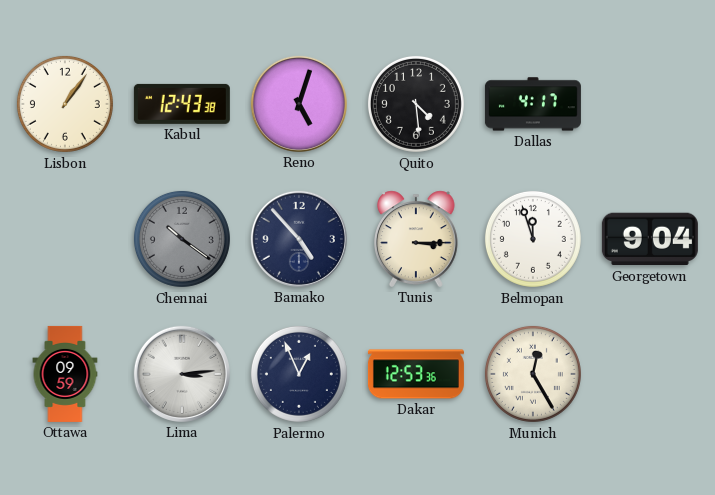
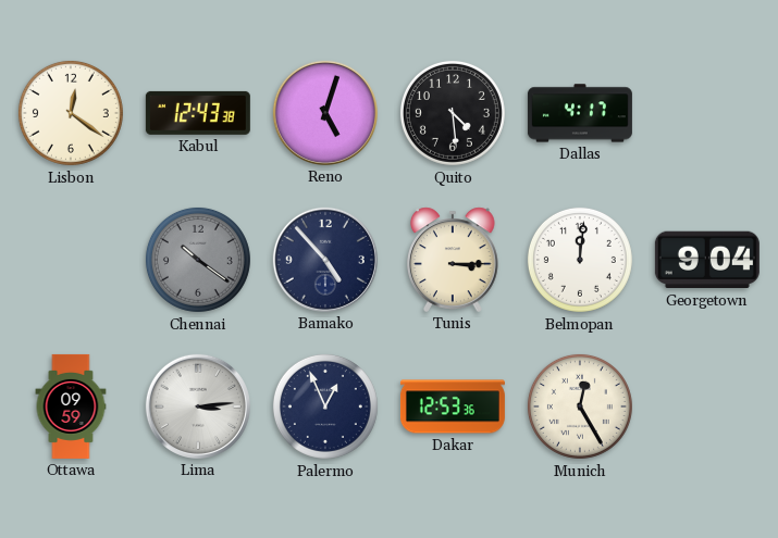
Lisbon: 1:06 -> 12:21
Belmopan: 11:57 -> 12:01
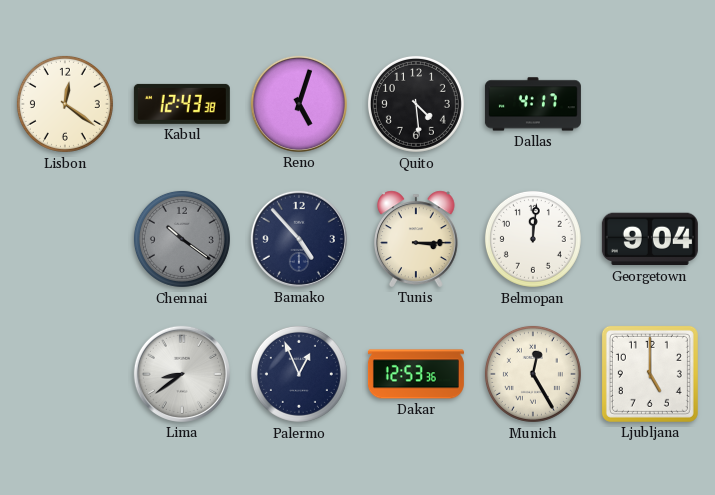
Ottawa: 09:59 -> none
Lima: 3:14 -> 8:39
Ljubljana: none -> 5:00
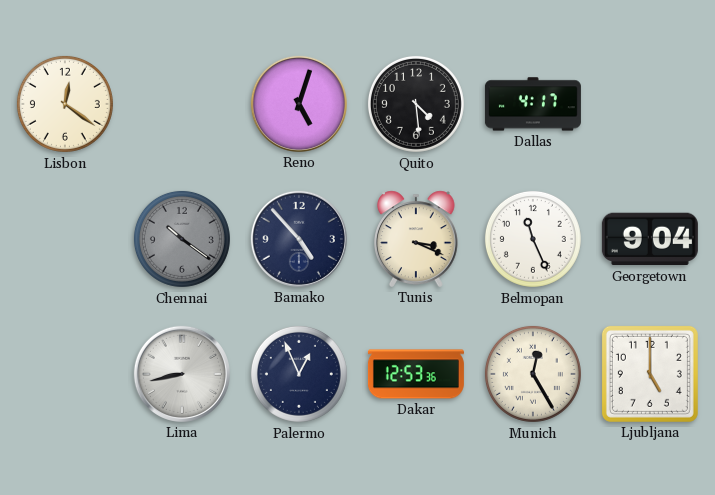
Kabul: 12:43 -> none
Tunis: 3:15 -> 3:19
Belmopan: 12:01 -> 11:26
Lima: 8:39 -> 8:43
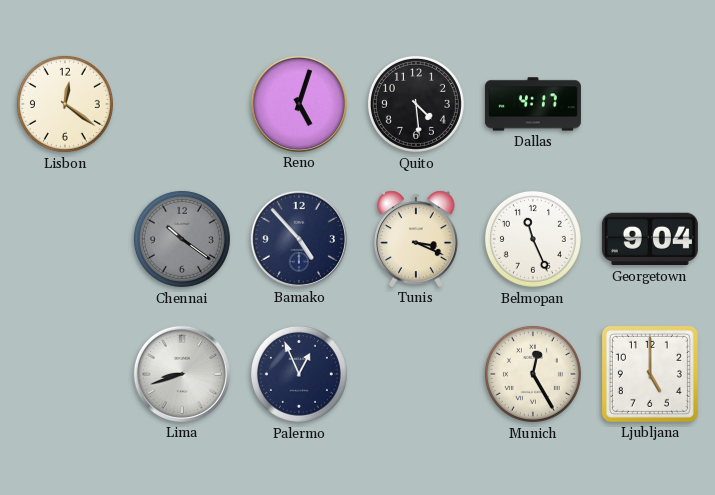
Lima: 8:43 -> 8:42
Dakar: 12:53 -> none
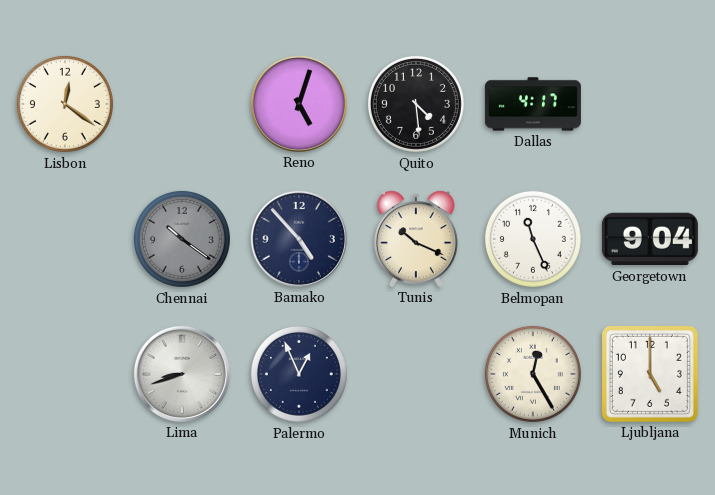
Tunis: 3:19 -> 10:19
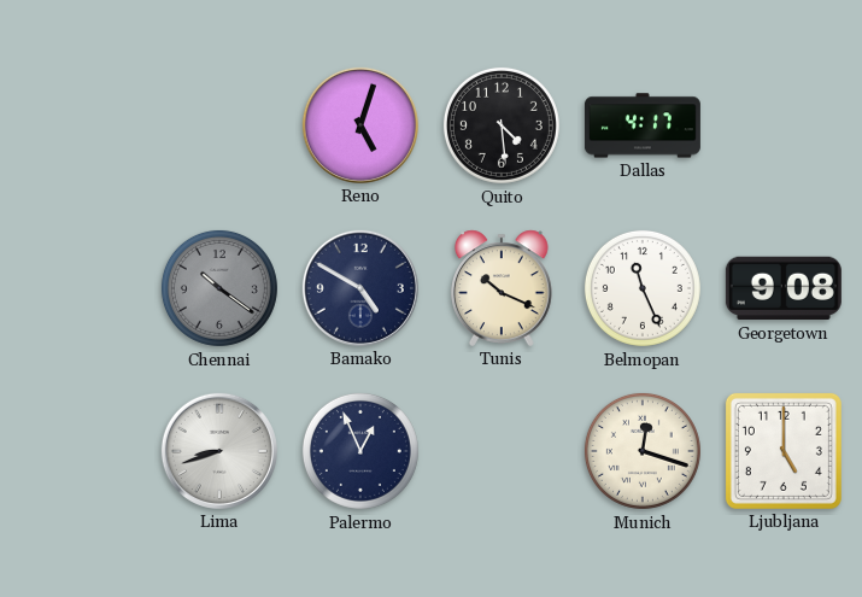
Lisbon: 12:21 -> none
Bamako: 4:53 -> 4:50
Georgetown: 9:04 -> 9:08
Munich: 12:25 -> 12:18
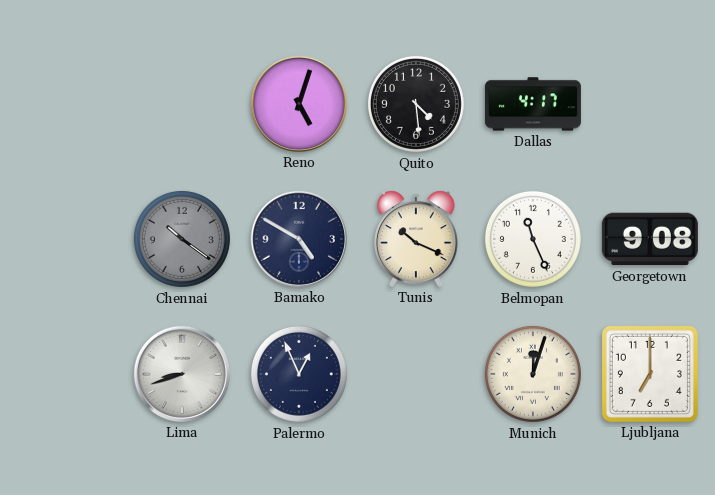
Munich: 12:18 -> 12:03
Ljubljana: 5:00 -> 7:00
